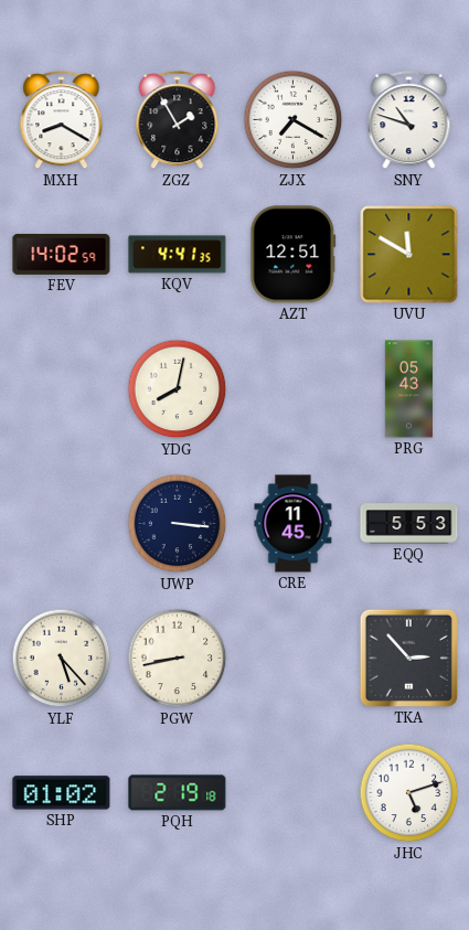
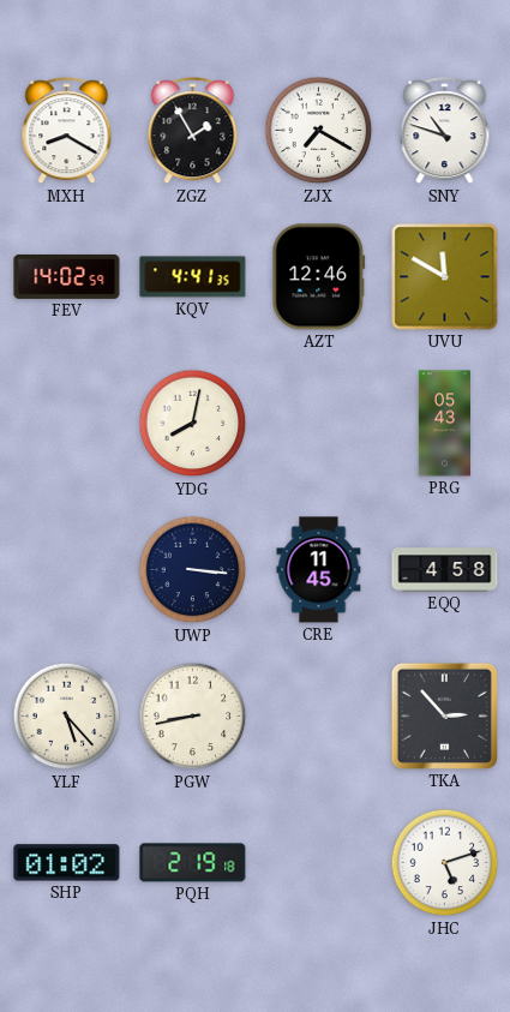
AZT: 12:51 -> 12:46
EQQ: 5:53 -> 4:58
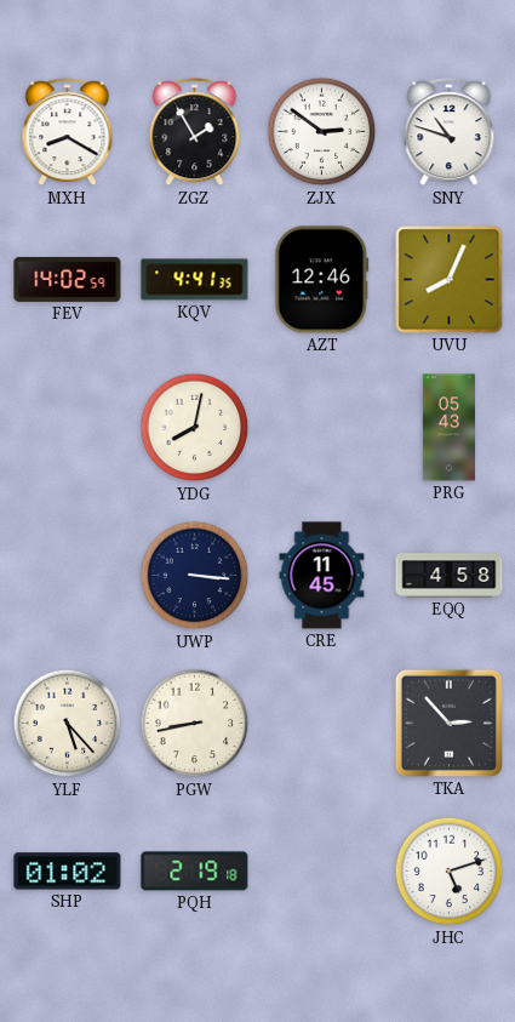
ZJX: 7:20 -> 2:51
UVU: 11:50 -> 8:04
